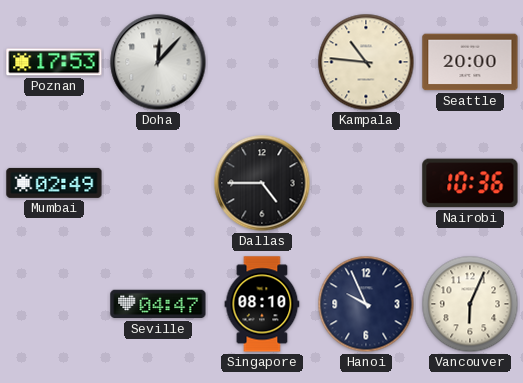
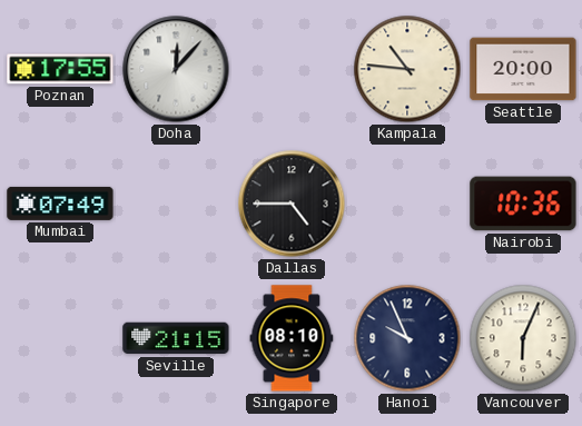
Poznan: 17:53 -> 17:55
Mumbai: 02:49 -> 07:49
Seville: 04:47 -> 21:15
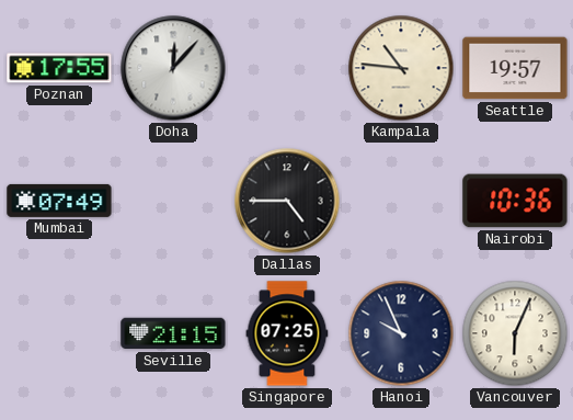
Seattle: 20:00 -> 19:57
Singapore: 08:10 -> 07:25
